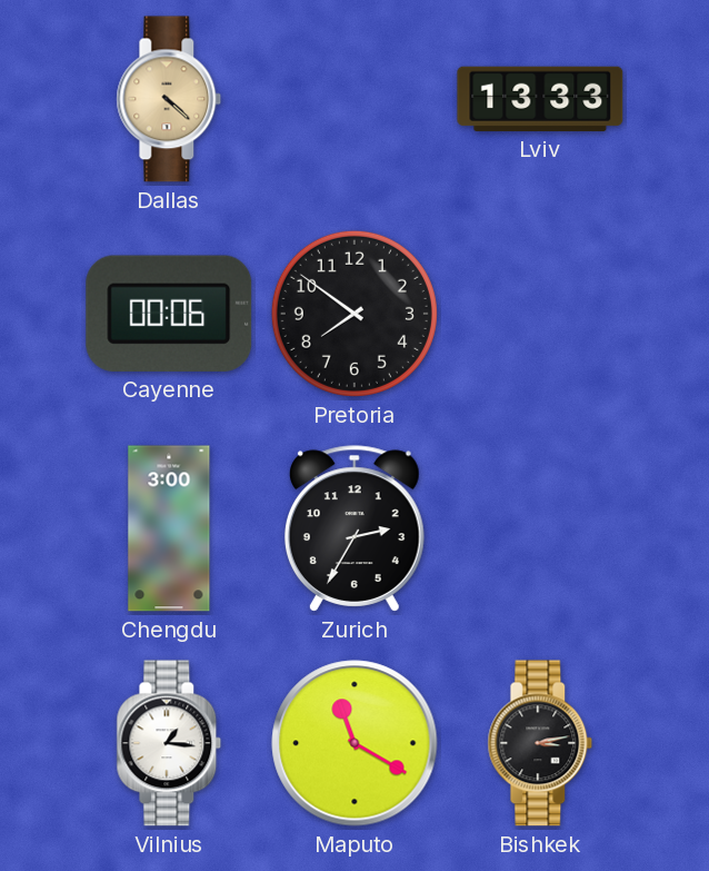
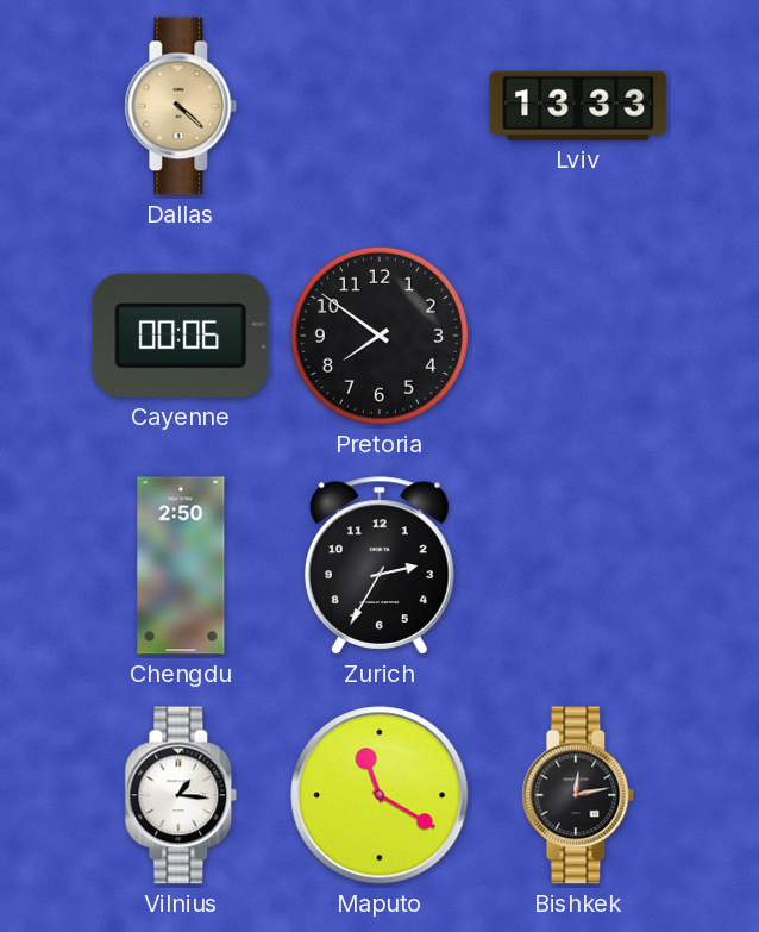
Chengdu: 3:00 -> 2:50
Bishkek: 3:13 -> 12:13
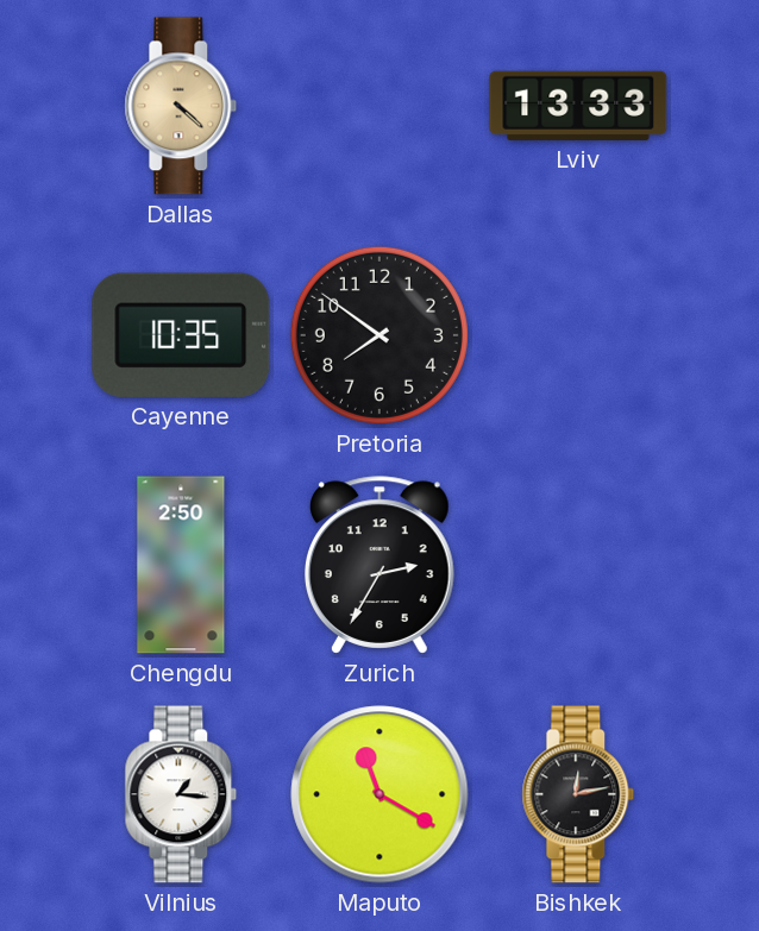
Cayenne: 00:06 -> 10:35
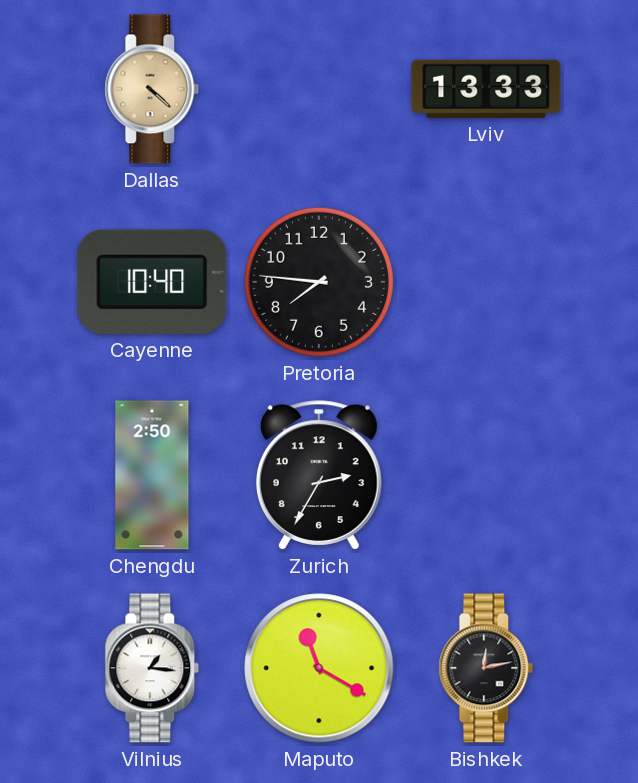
Cayenne: 10:35 -> 10:40
Pretoria: 7:51 -> 7:46
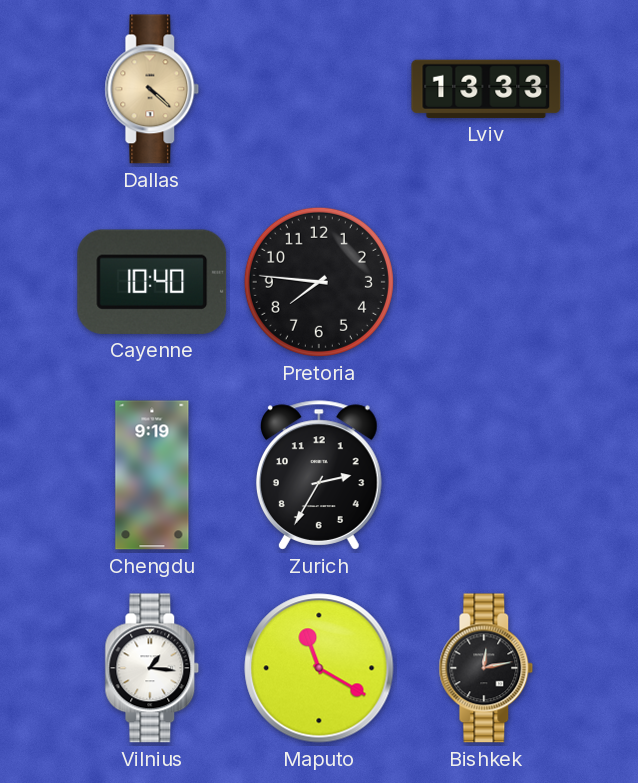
Chengdu: 2:50 -> 9:19
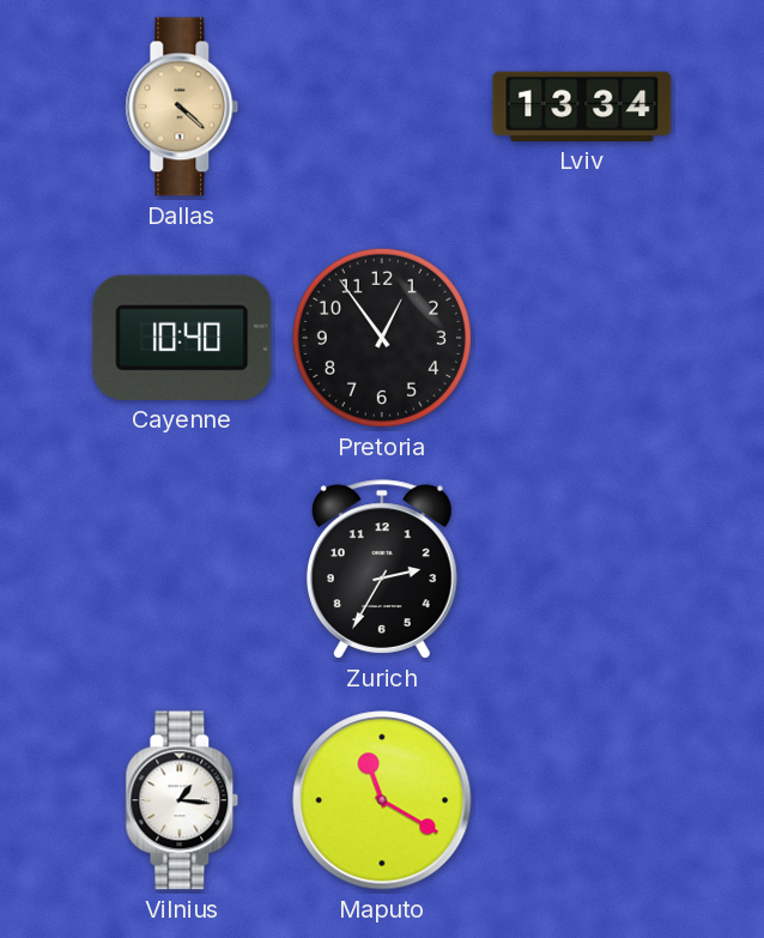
Lviv: 13:33 -> 13:34
Pretoria: 7:46 -> 12:54
Chengdu: 9:19 -> none
Bishkek: 12:13 -> none
